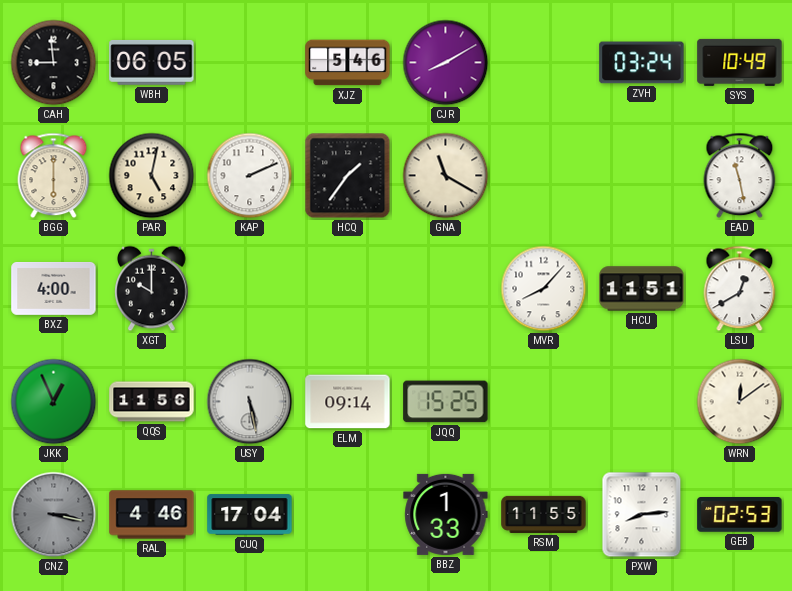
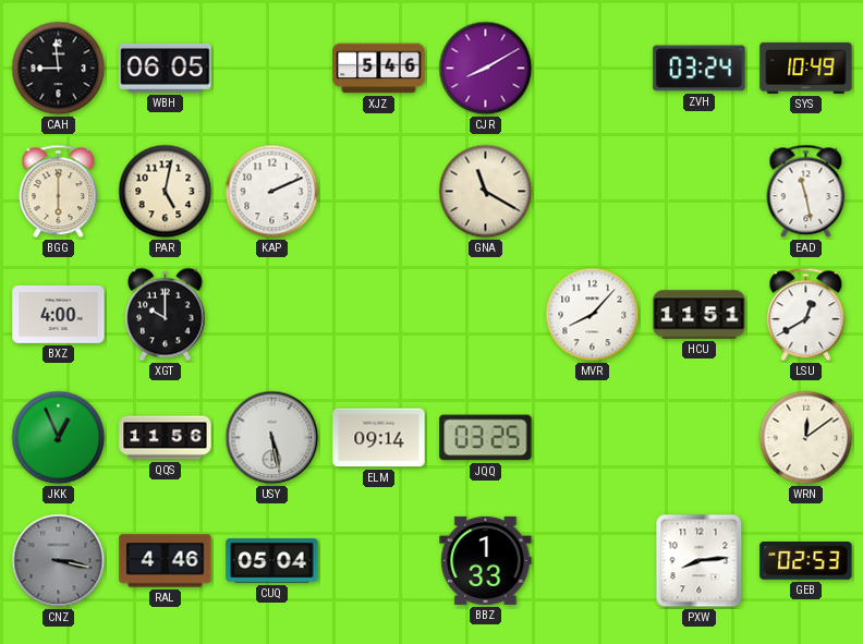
HCQ: 1:36 -> none
JQQ: 15:25 -> 03:25
CUQ: 17:04 -> 05:04
RSM: 11:55 -> none
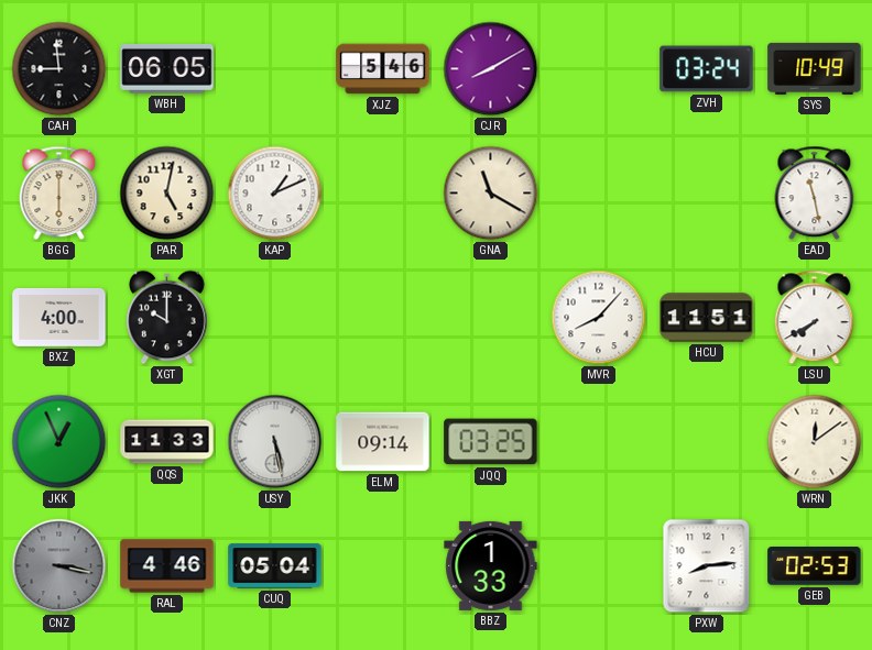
KAP: 2:11 -> 1:11
LSU: 12:40 -> 7:40
QQS: 11:56 -> 11:33
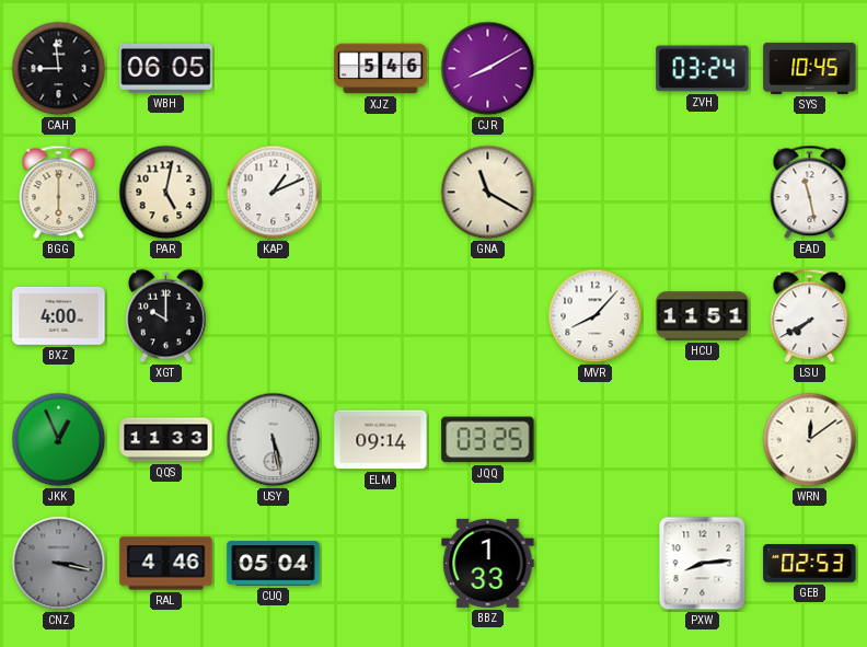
SYS: 10:49 -> 10:45
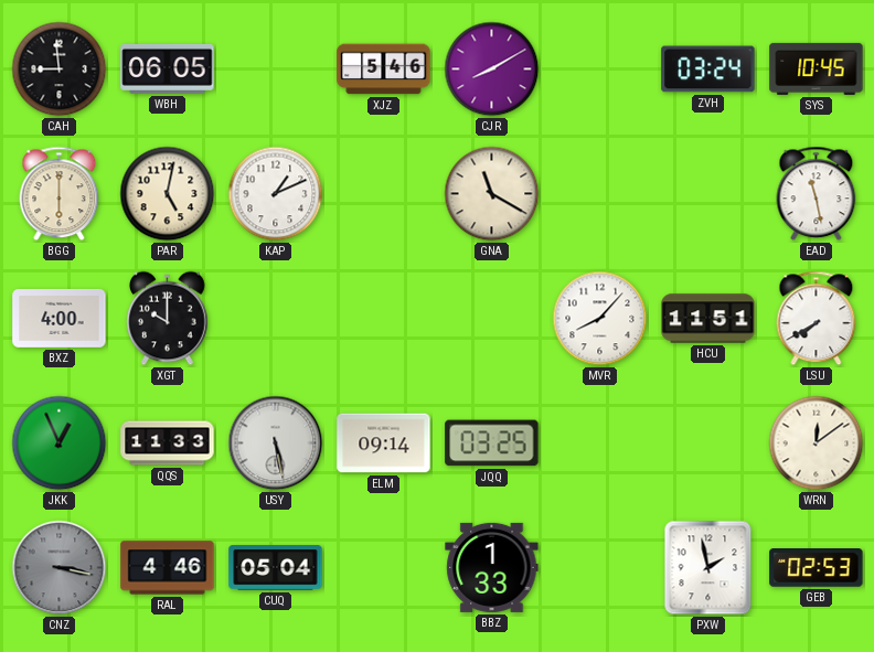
PXW: 8:14 -> 1:58
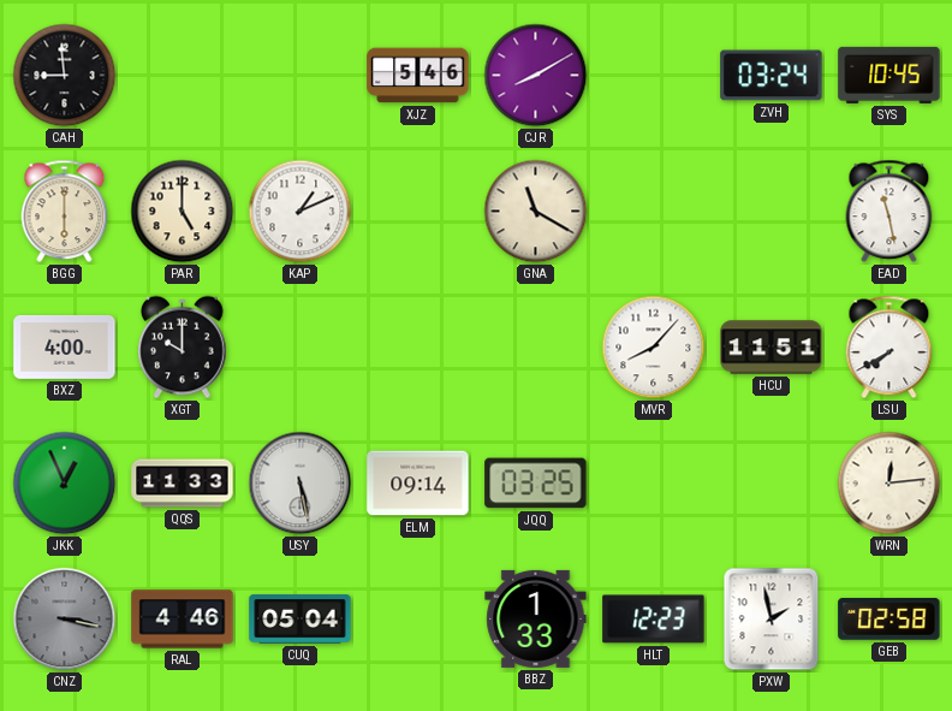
WBH: 06:05 -> none
PAR: 5:02 -> 5:00
WRN: 12:09 -> 12:14
HLT: none -> 12:23
GEB: 02:53 -> 02:58
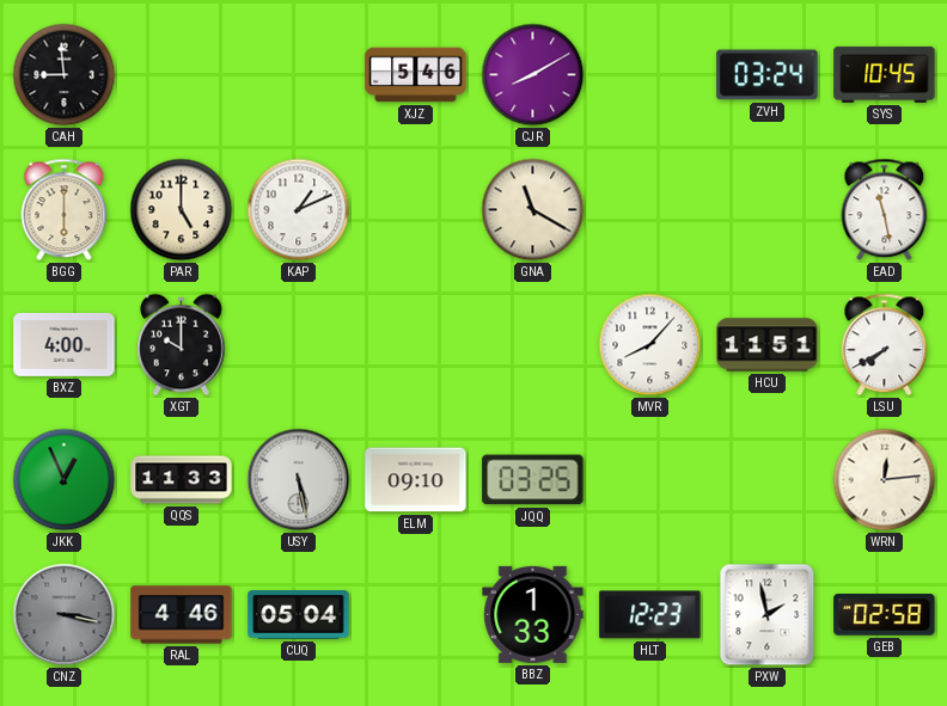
ELM: 09:14 -> 09:10
